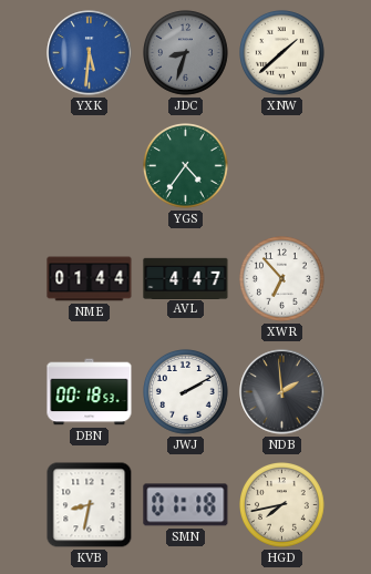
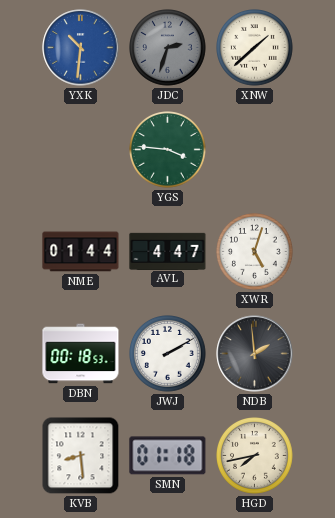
YXK: 5:31 -> 10:31
JDC: 8:33 -> 2:33
YGS: 4:36 -> 3:46
XWR: 6:53 -> 5:03
KVB: 8:32 -> 8:29
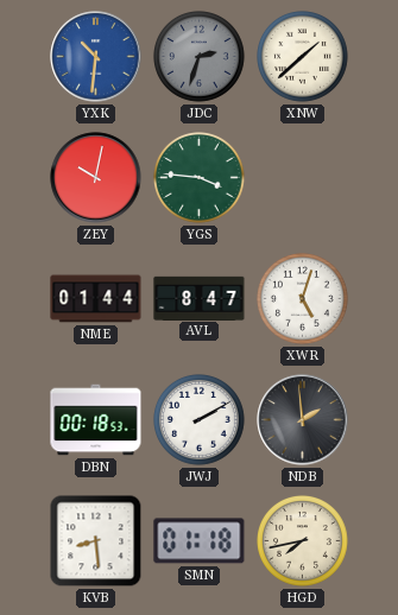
ZEY: none -> 10:02
AVL: 4:47 -> 8:47
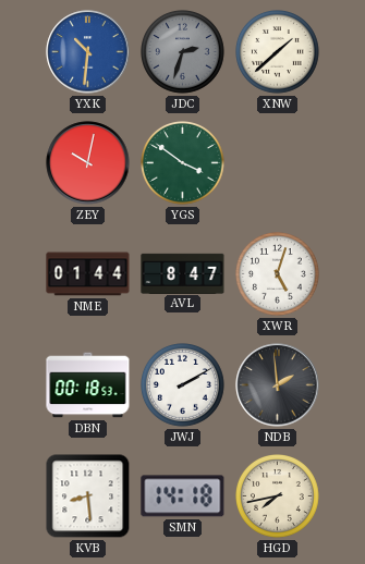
YGS: 3:46 -> 3:51
SMN: 01:18 -> 14:18
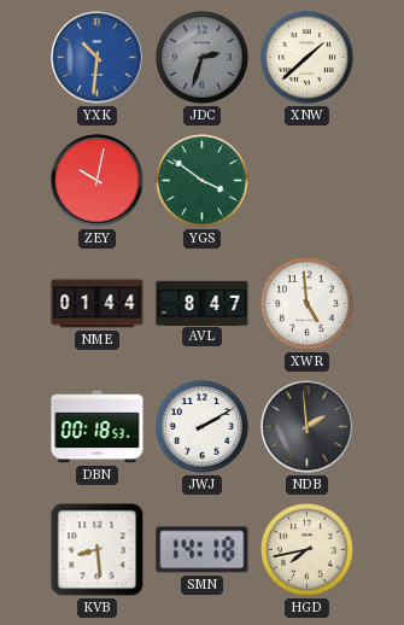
XWR: 5:03 -> 4:59
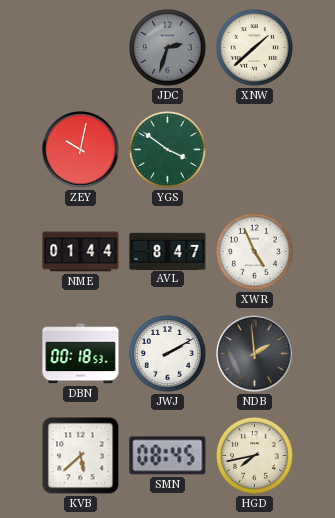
YXK: 10:31 -> none
XWR: 4:59 -> 4:56
KVB: 8:29 -> 5:38
SMN: 14:18 -> 08:45
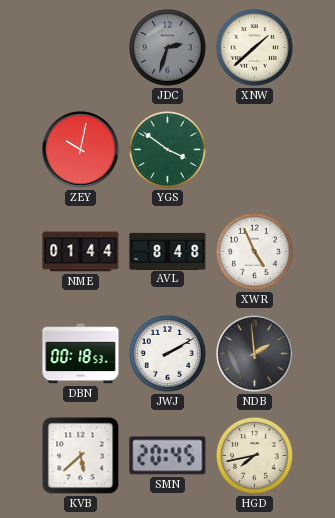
AVL: 8:47 -> 8:48
SMN: 08:45 -> 20:45
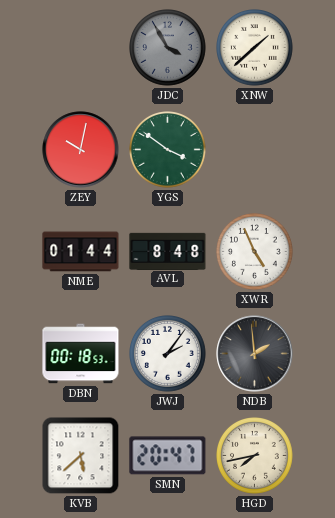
JDC: 2:33 -> 3:55
JWJ: 2:10 -> 2:06
SMN: 20:45 -> 20:47
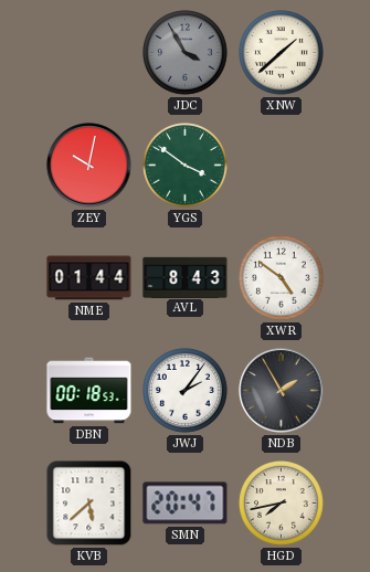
AVL: 8:48 -> 8:43
XWR: 4:56 -> 4:51
NDB: 1:59 -> 1:55
